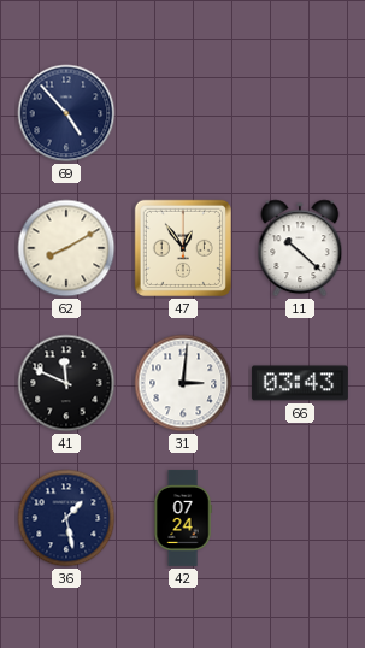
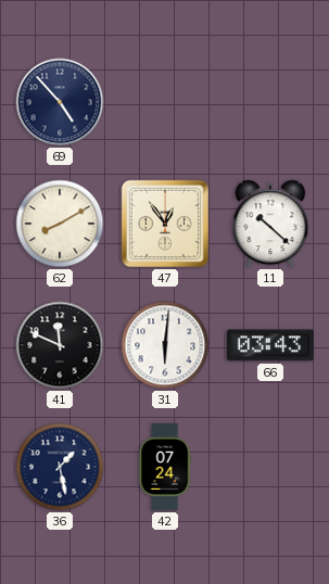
31: 3:01 -> 6:01
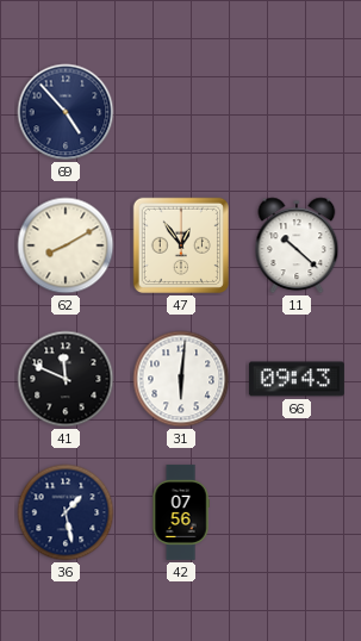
66: 03:43 -> 09:43
42: 07:24 -> 07:56
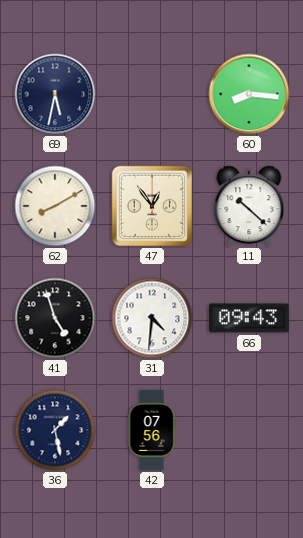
69: 4:53 -> 5:32
60: none -> 8:16
41: 11:49 -> 4:57
31: 6:01 -> 4:31
